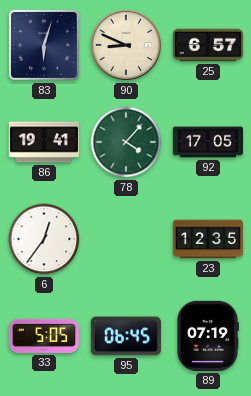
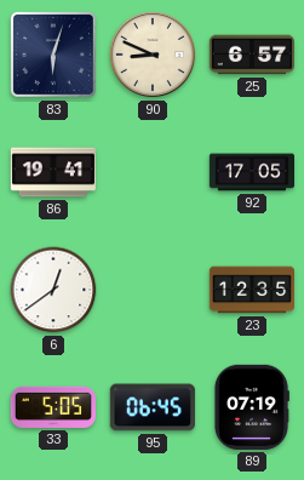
78: 4:07 -> none
6: 12:36 -> 12:39
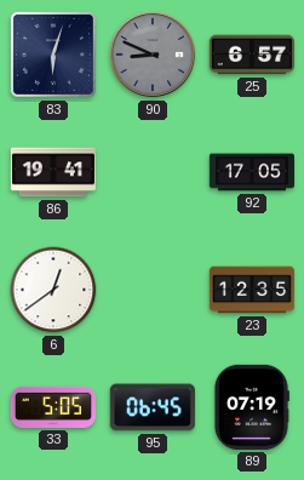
90 dial: cream -> grey
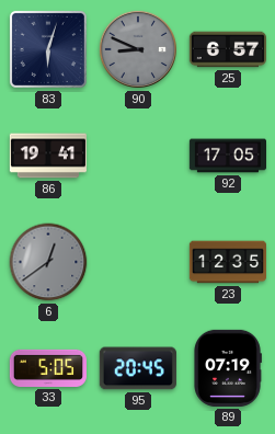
6 dial: white -> grey
95: 06:45 -> 20:45
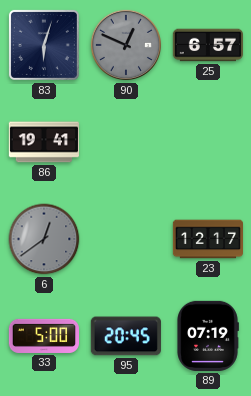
90: 8:49 -> 12:49
92: 17:05 -> none
23: 12:35 -> 12:17
33: 5:05 -> 5:00
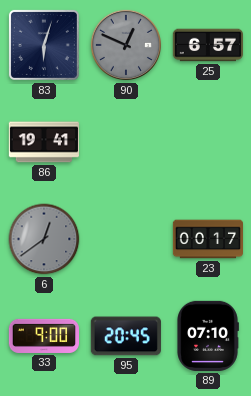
23: 12:17 -> 00:17
33: 5:00 -> 9:00
89: 07:19 -> 07:10
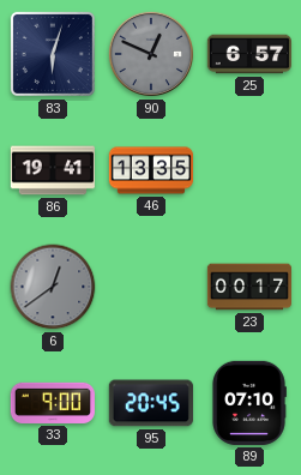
46: none -> 13:35
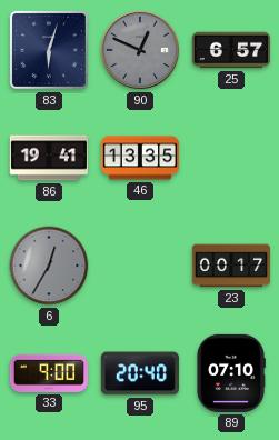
6: 12:39 -> 12:35
95: 20:45 -> 20:40
